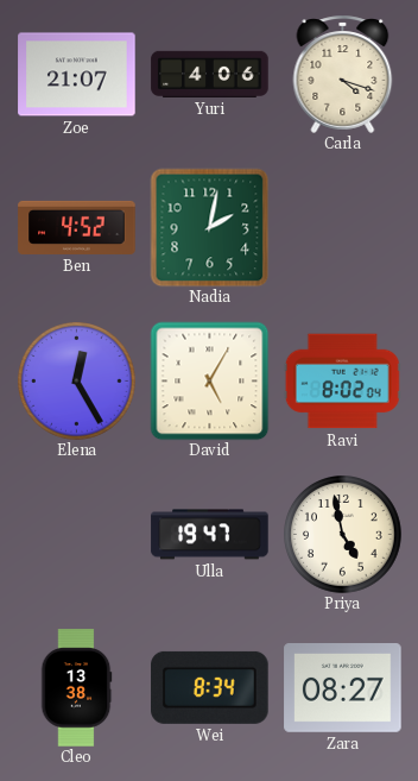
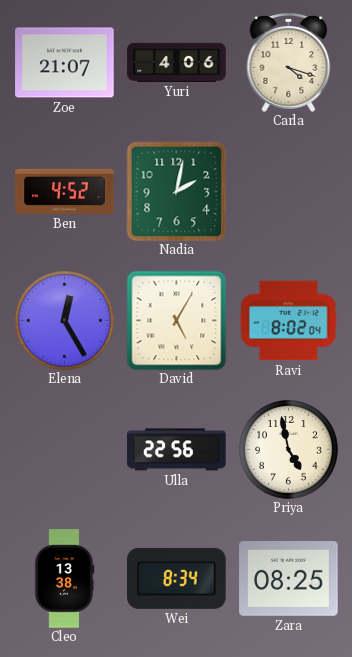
Ulla: 19:47 -> 22:56
Zara: 08:27 -> 08:25
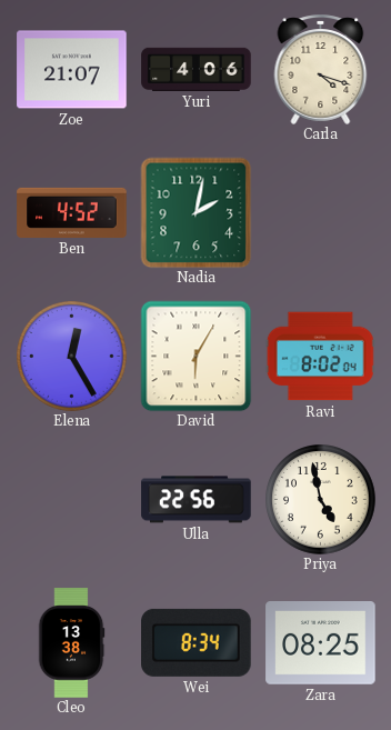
David: 5:05 -> 6:05
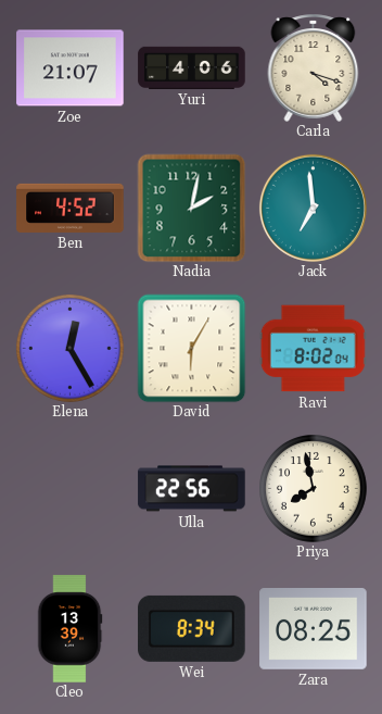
Jack: none -> 6:59
Priya: 4:58 -> 7:58
Cleo: 13:38 -> 13:39
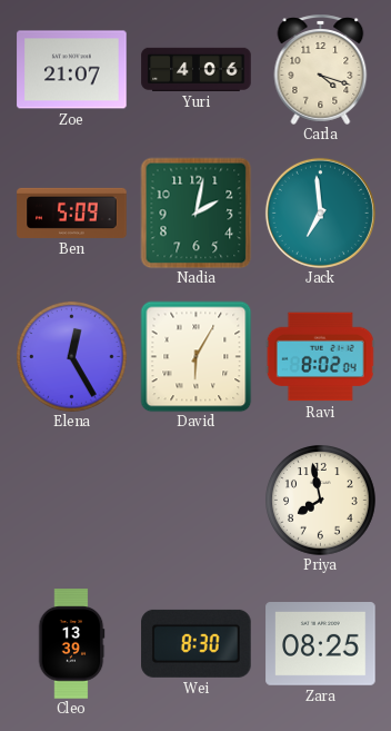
Ben: 4:52 -> 5:09
Ulla: 22:56 -> none
Wei: 8:34 -> 8:30
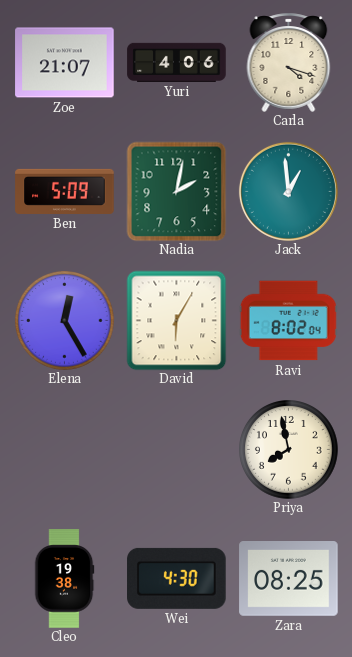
Jack: 6:59 -> 12:59
Cleo: 13:39 -> 19:38
Wei: 8:30 -> 4:30
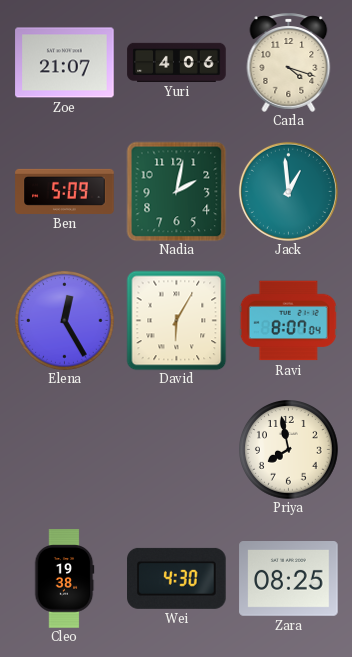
Ravi: 8:02 -> 8:07
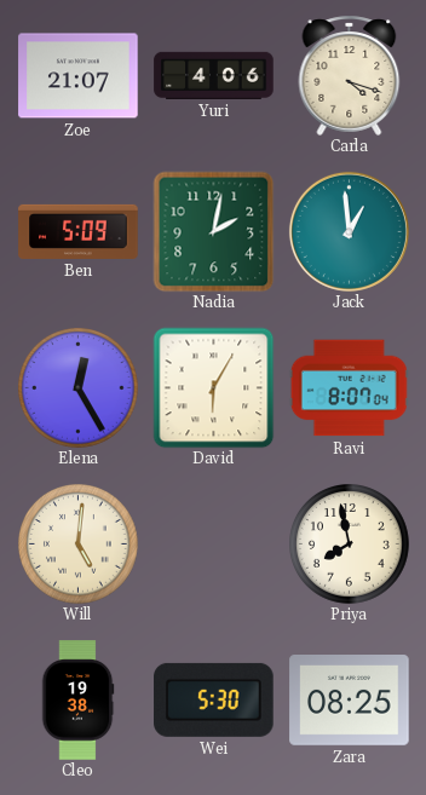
Will: none -> 5:01
Wei: 4:30 -> 5:30
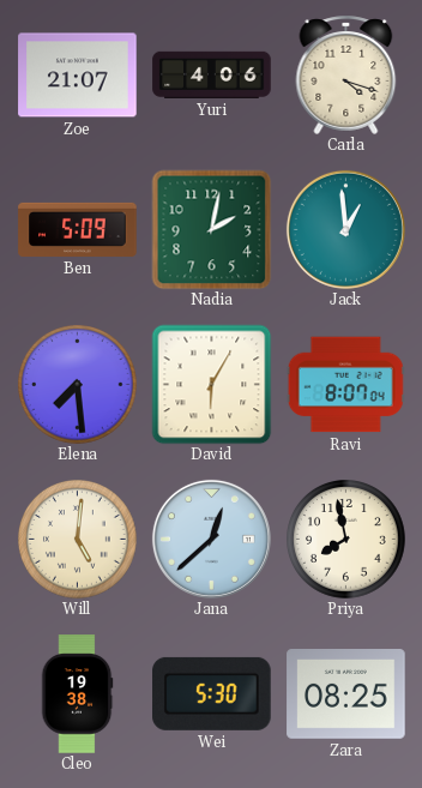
Elena: 12:25 -> 7:29
Jana: none -> 12:38
